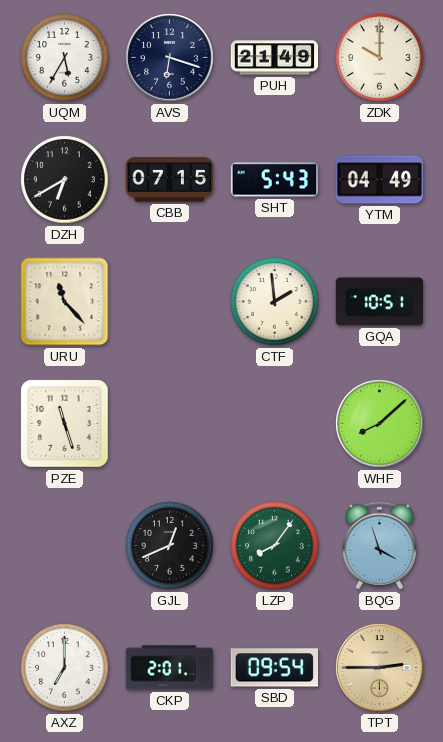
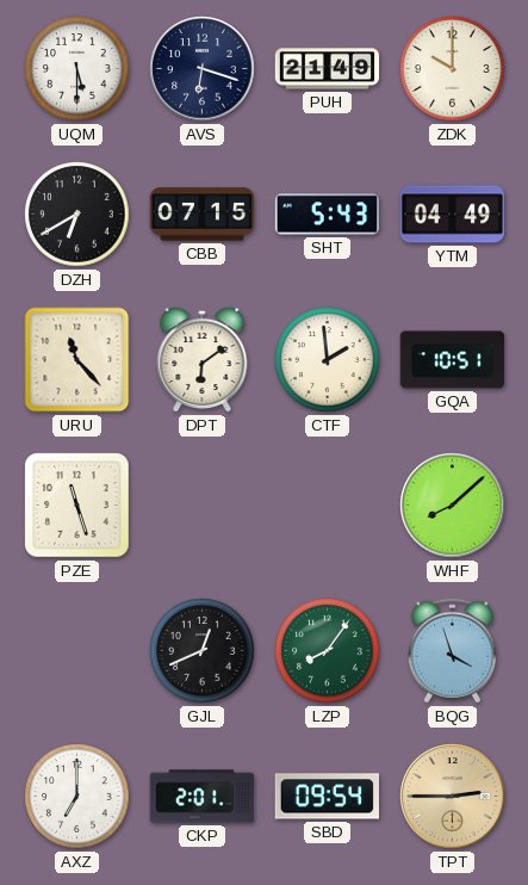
UQM: 5:35 -> 5:30
DPT: none -> 6:09
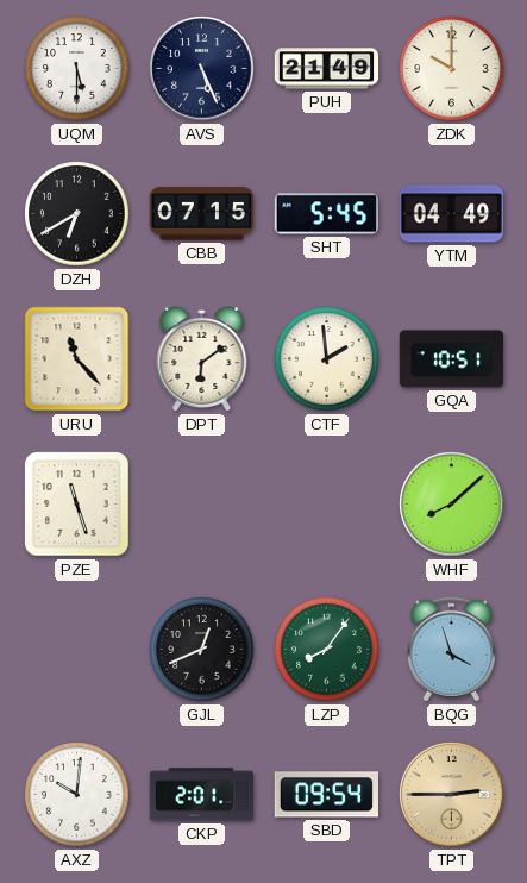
AVS: 6:18 -> 5:26
SHT: 5:43 -> 5:45
AXZ: 7:00 -> 10:01
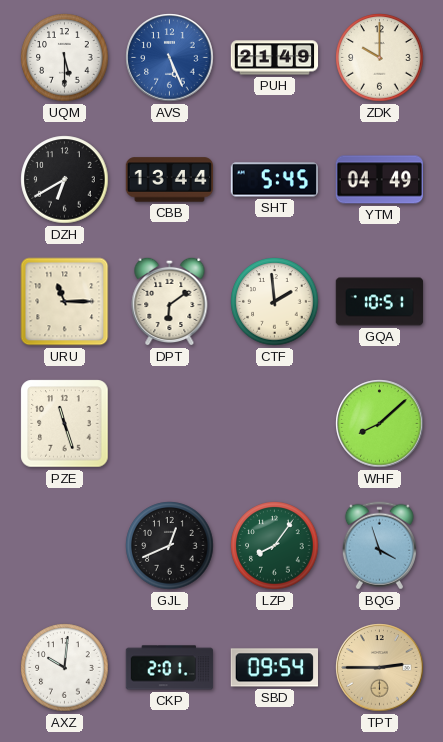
AVS dial: navy -> blue
CBB: 07:15 -> 13:44
URU: 11:23 -> 11:15
